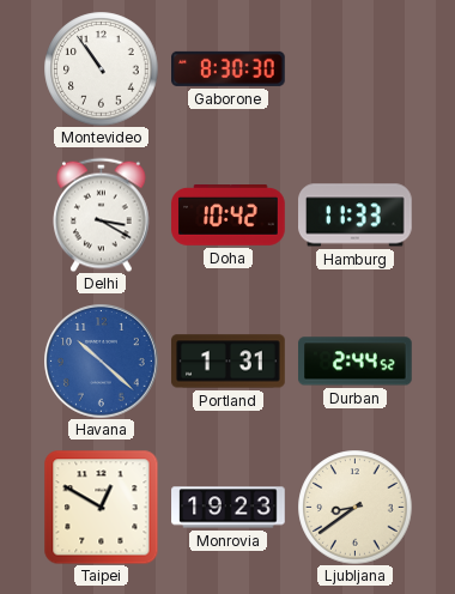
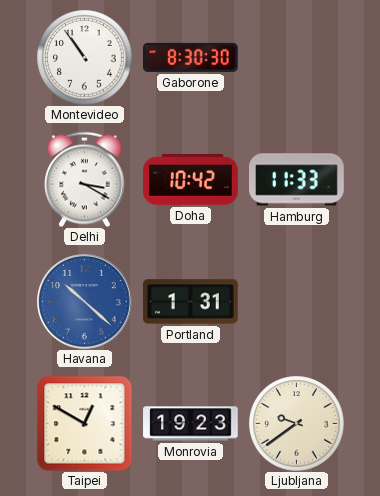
Durban: 2:44 -> none
Ljubljana: 8:39 -> 9:39
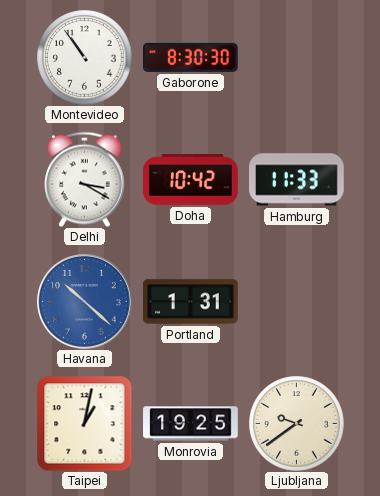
Taipei: 12:50 -> 1:02
Monrovia: 19:23 -> 19:25
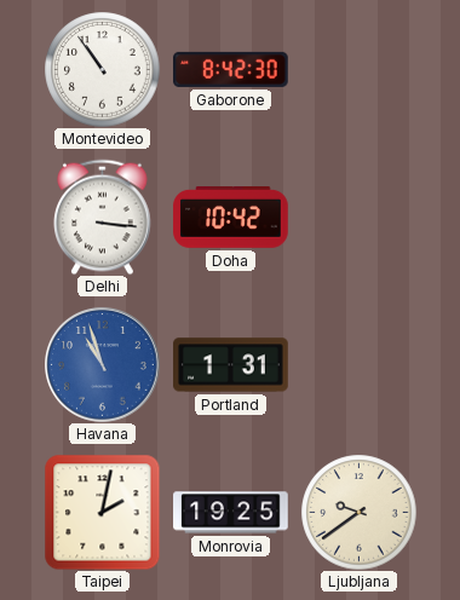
Gaborone: 8:30 -> 8:42
Delhi: 3:20 -> 3:16
Hamburg: 11:33 -> none
Havana: 10:22 -> 10:57
Taipei: 1:02 -> 2:02
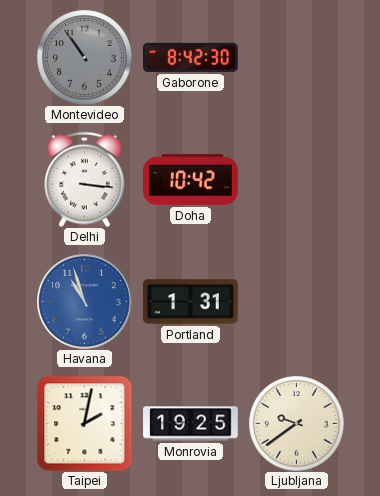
Montevideo dial: white -> grey
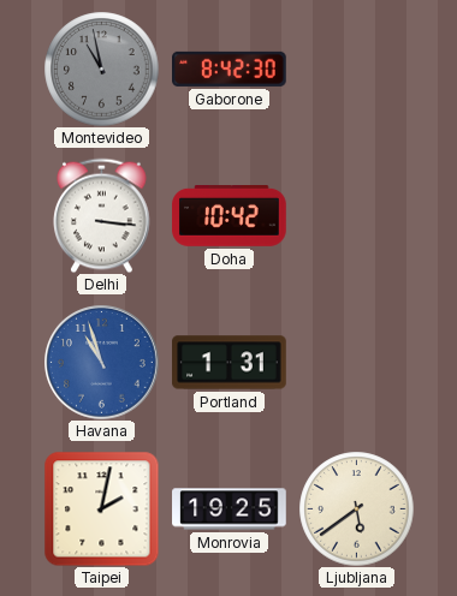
Montevideo: 10:54 -> 10:58
Ljubljana: 9:39 -> 5:39
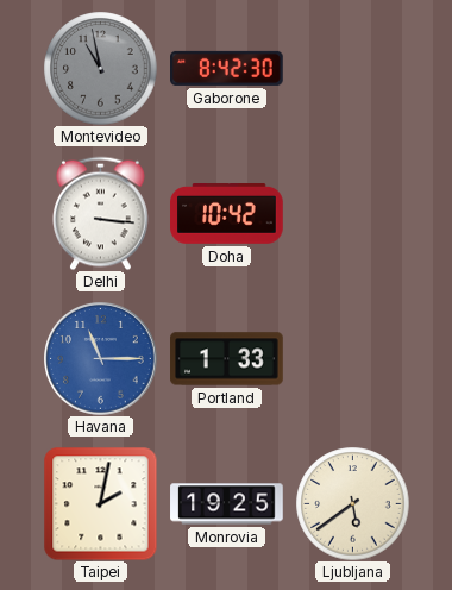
Havana: 10:57 -> 11:15
Portland: 1:31 -> 1:33
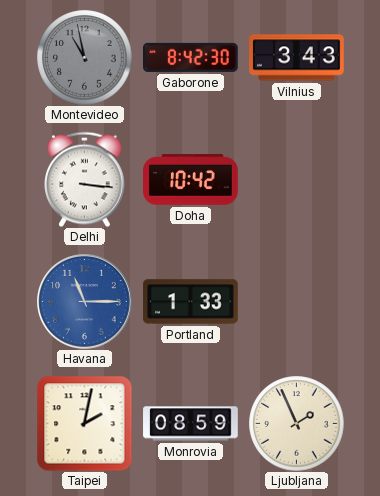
Vilnius: none -> 3:43
Monrovia: 19:25 -> 08:59
Ljubljana: 5:39 -> 1:56
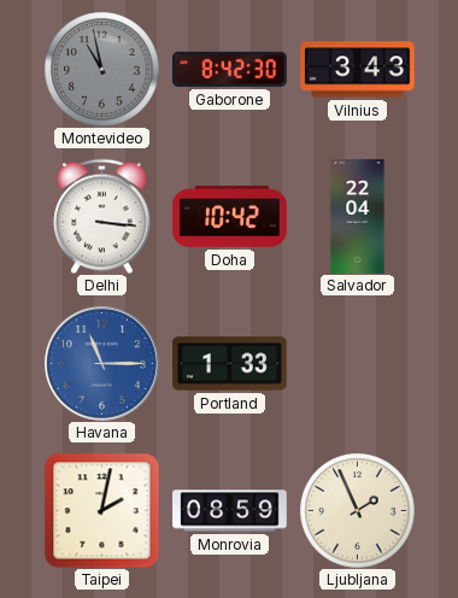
Salvador: none -> 22:04
